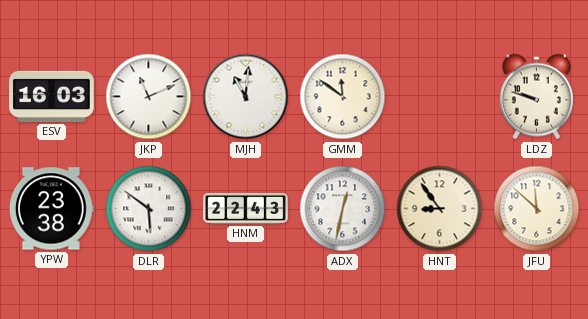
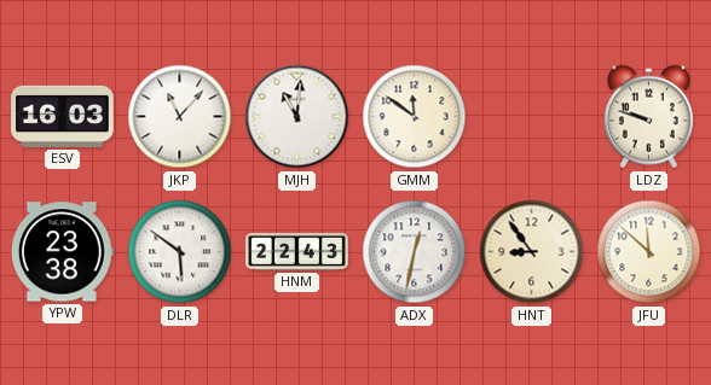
JKP: 11:11 -> 11:07
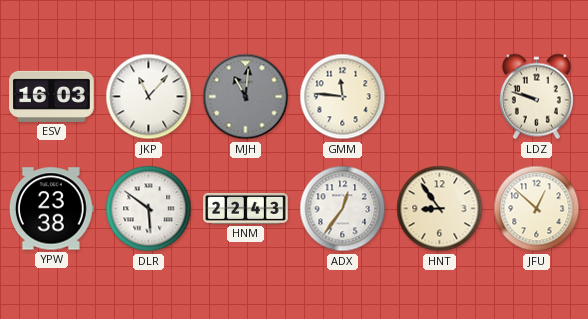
MJH dial: white -> grey
GMM: 11:51 -> 11:46
ADX: 12:32 -> 12:36
JFU: 11:52 -> 12:52
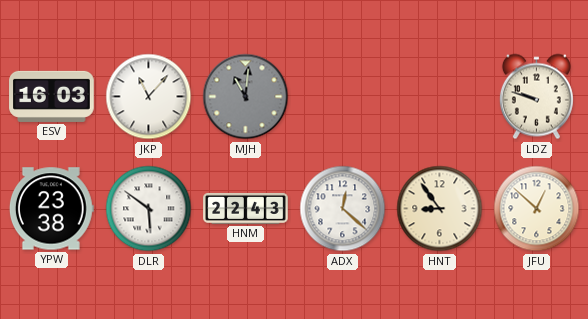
GMM: 11:46 -> none
ADX: 12:36 -> 12:22
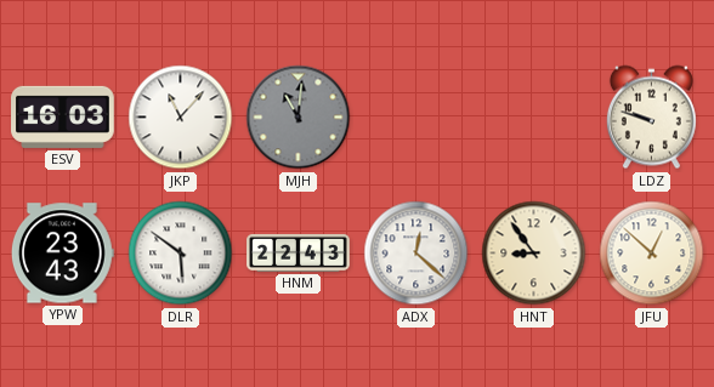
YPW: 23:38 -> 23:43
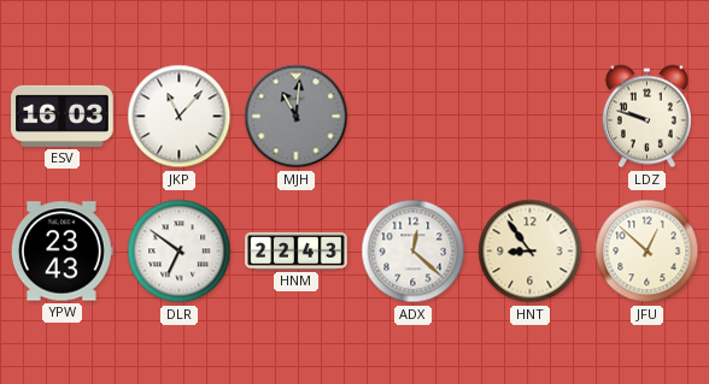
DLR: 5:51 -> 6:51
